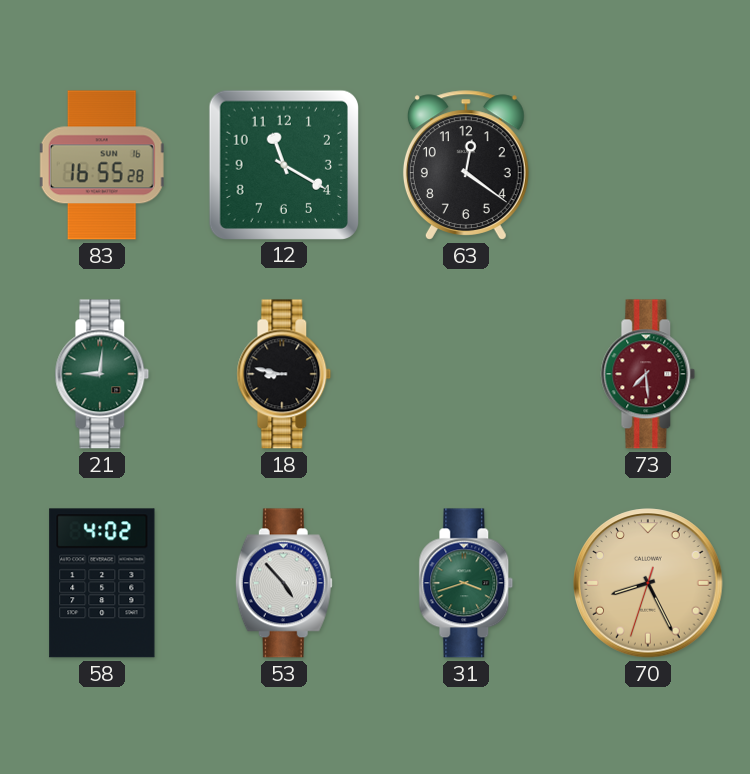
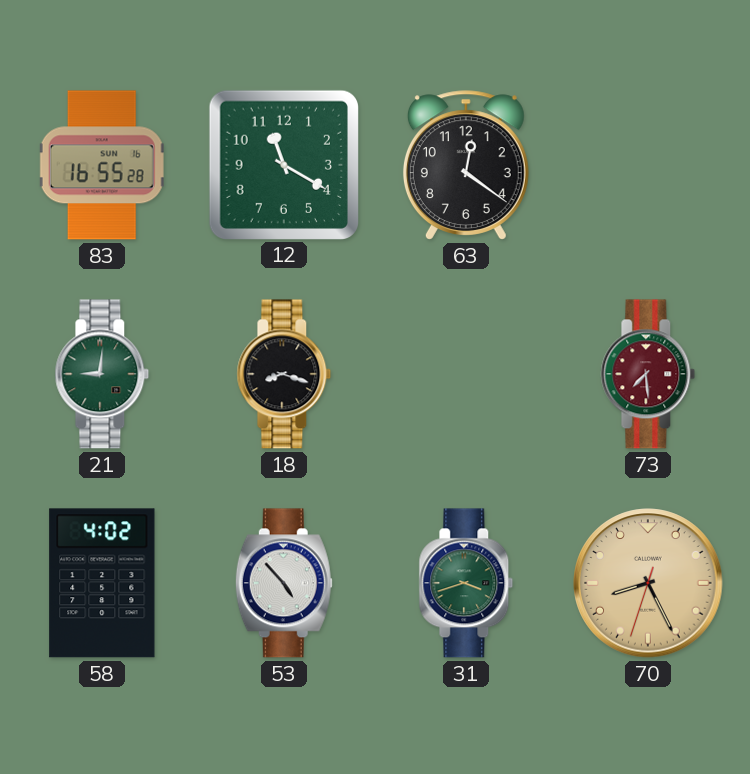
18: 8:47 -> 8:18
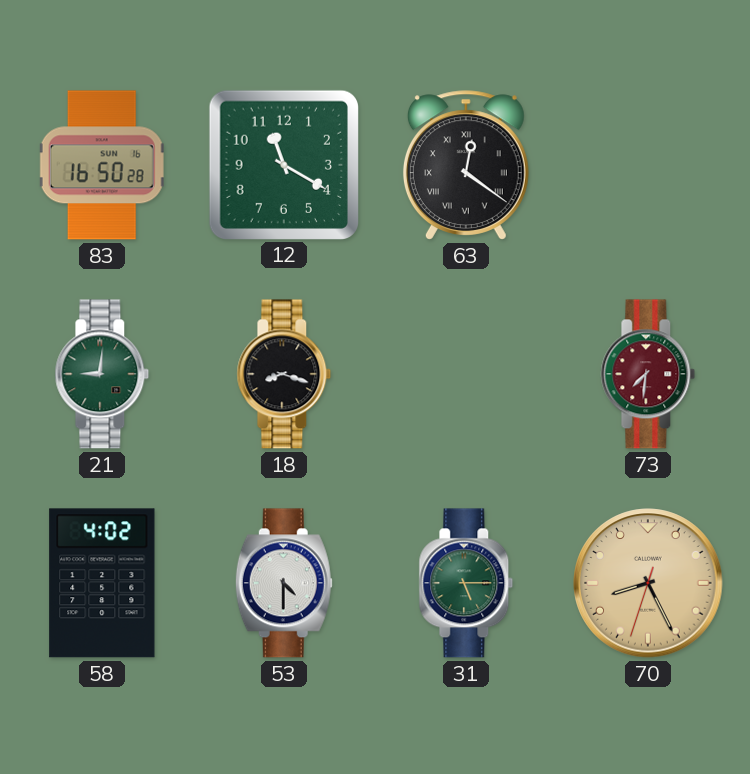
83: 16:55 -> 16:50
63 numerals: Arabic -> Roman
73: 7:29 -> 7:31
53: 4:53 -> 4:30
31: 3:42 -> 5:15
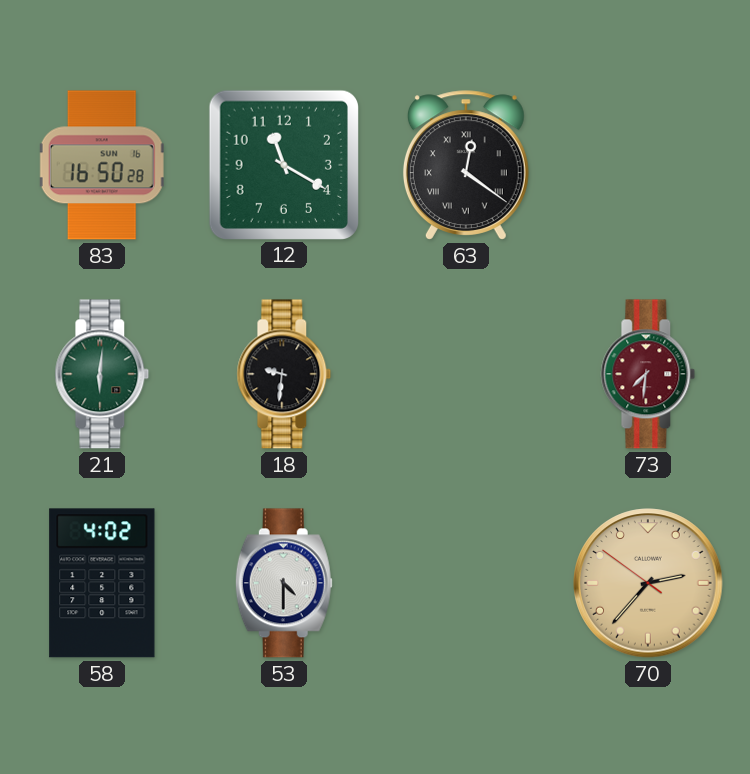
21: 9:01 -> 6:01
18: 8:18 -> 9:31
31: 5:15 -> none
70: 8:25 -> 2:36
